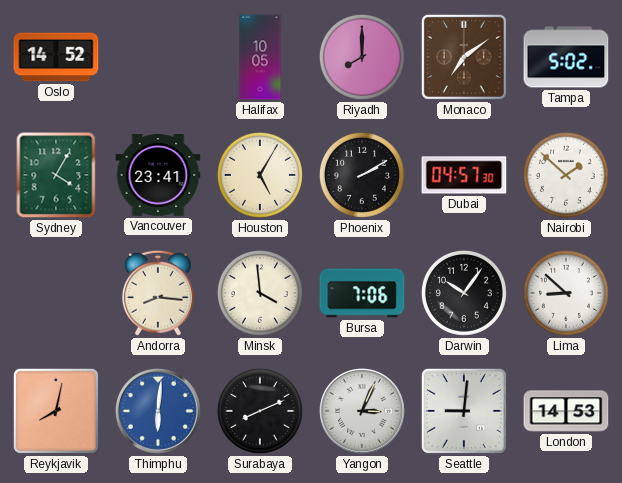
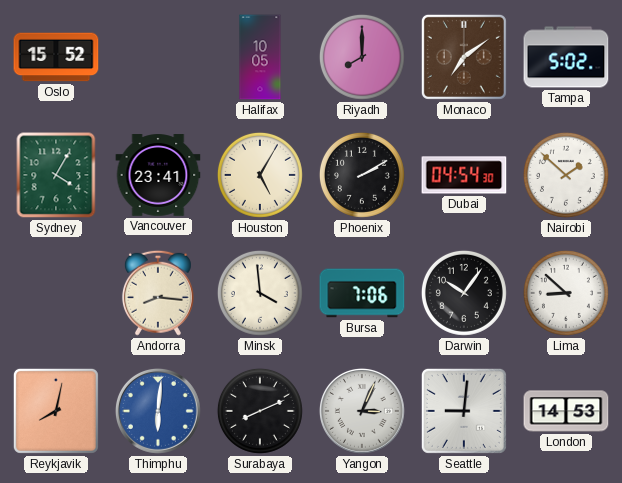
Oslo: 14:52 -> 15:52
Dubai: 04:57 -> 04:54
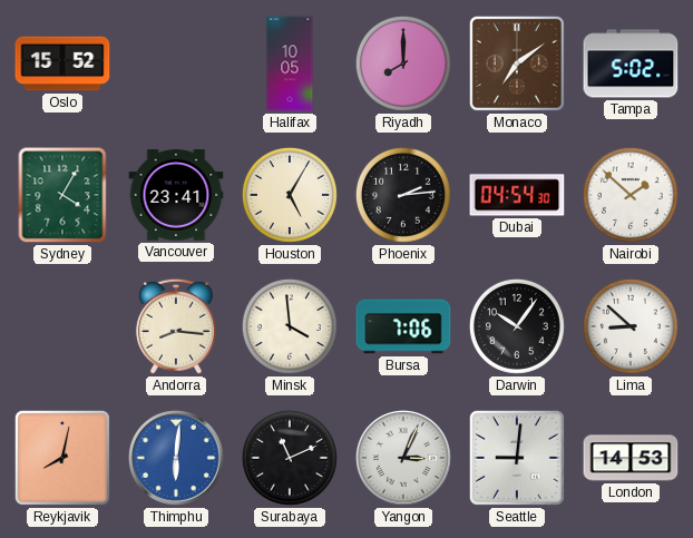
Phoenix: 2:10 -> 2:14
Surabaya: 8:11 -> 11:11
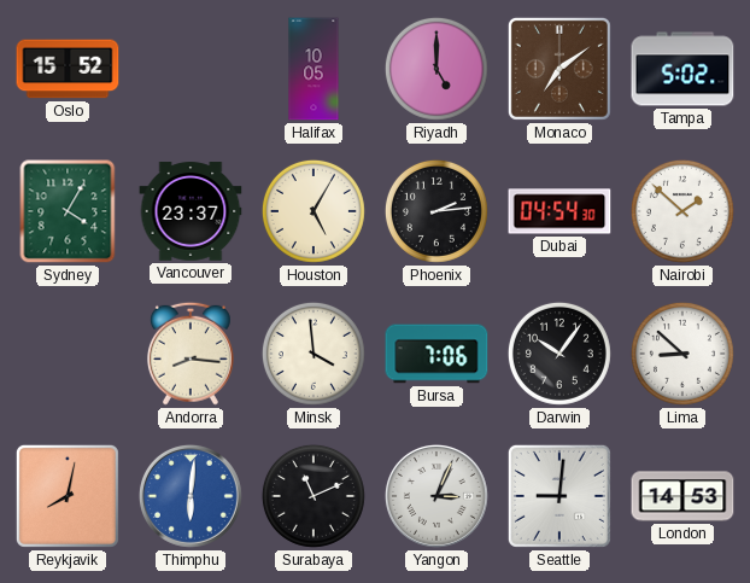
Riyadh: 8:00 -> 5:00
Vancouver: 23:41 -> 23:37
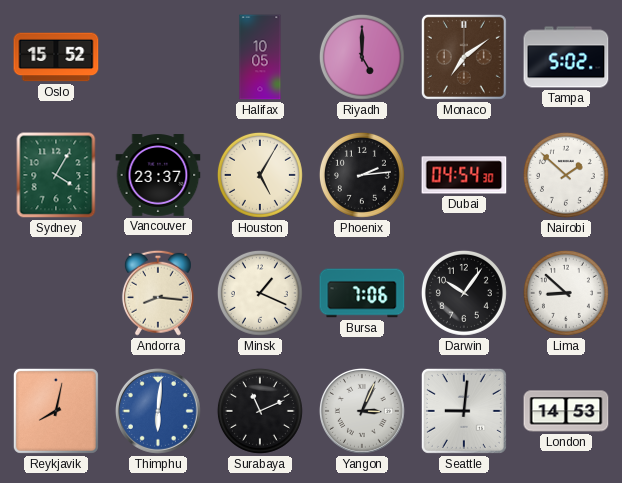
Minsk: 3:59 -> 1:19
